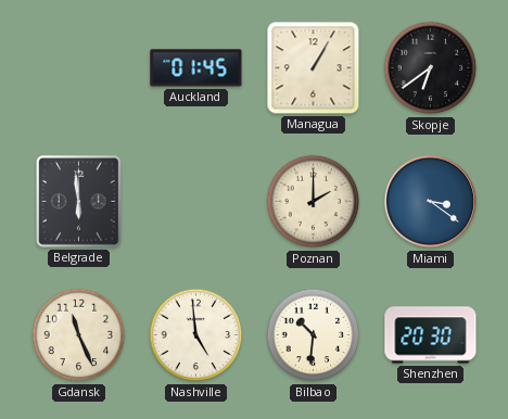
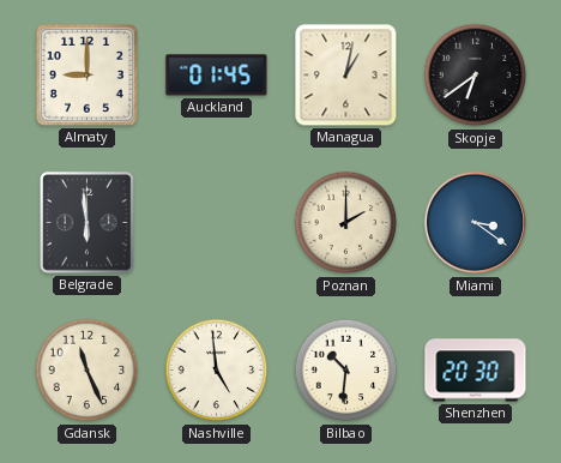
Almaty: none -> 9:00
Managua: 1:05 -> 1:02
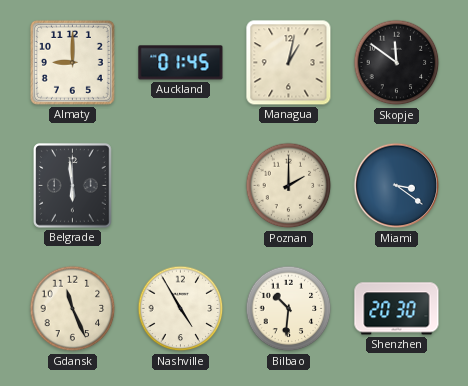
Skopje: 6:39 -> 11:51
Nashville: 4:59 -> 4:55
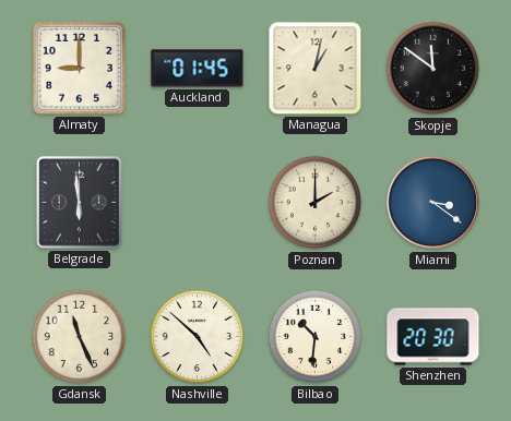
Nashville: 4:55 -> 4:52
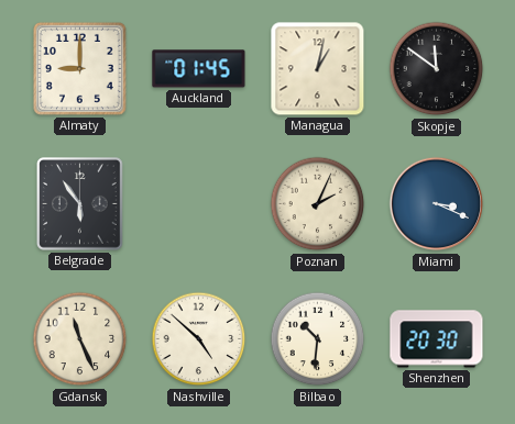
Belgrade: 5:59 -> 5:54
Poznan: 2:00 -> 2:04
Miami: 3:21 -> 3:19
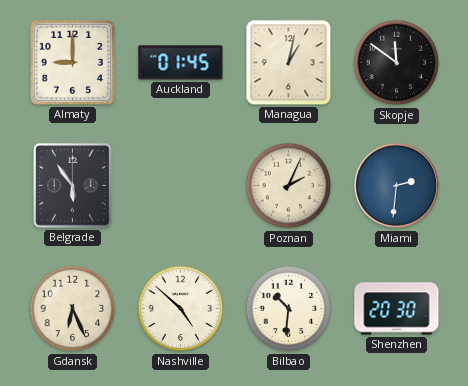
Miami: 3:19 -> 2:31
Gdansk: 11:26 -> 6:26
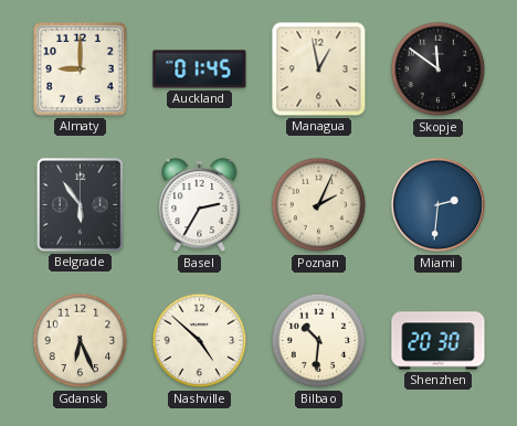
Managua: 1:02 -> 12:58
Basel: none -> 2:35
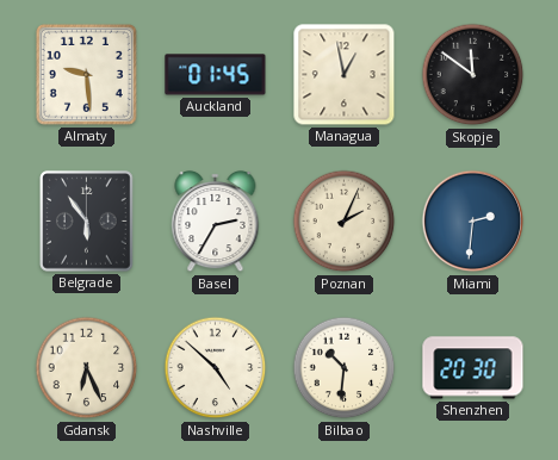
Almaty: 9:00 -> 9:29
